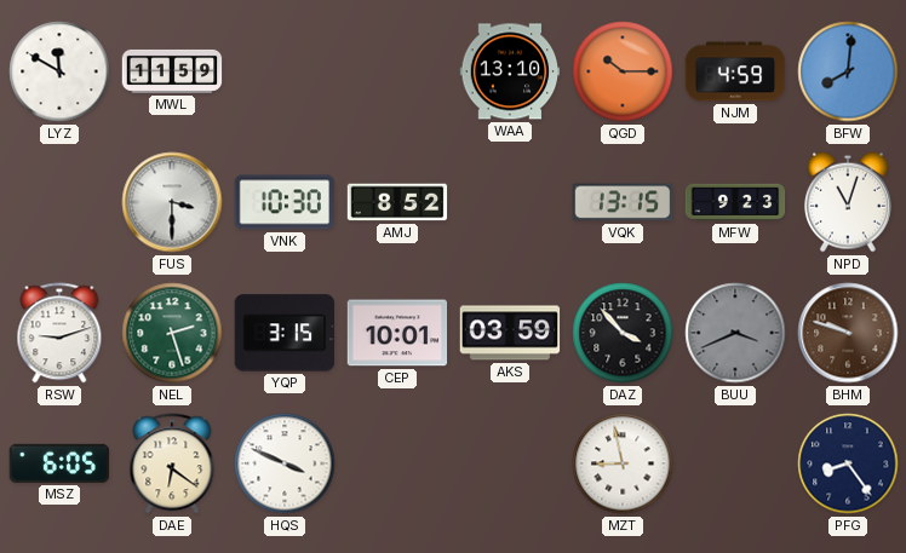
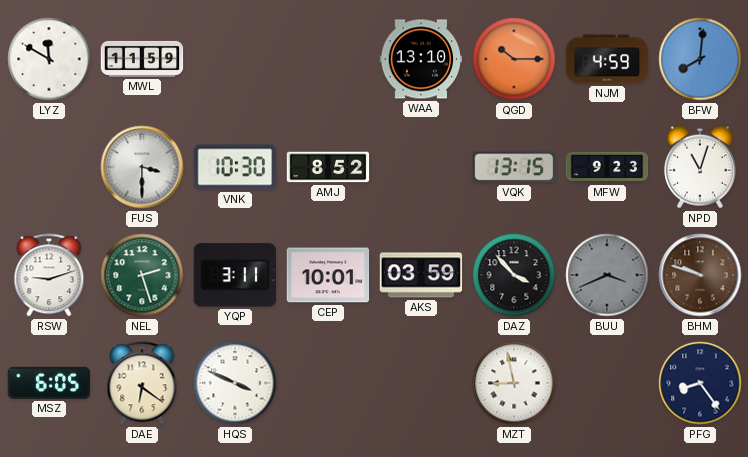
YQP: 3:15 -> 3:11
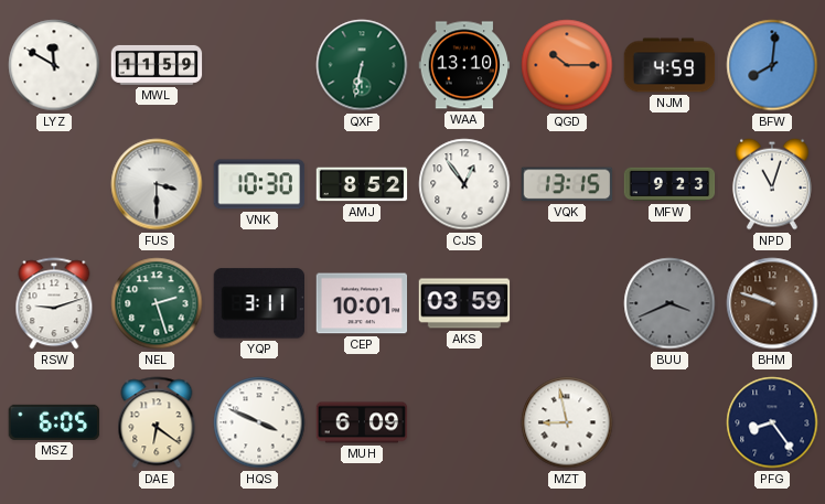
QXF: none -> 6:32
CJS: none -> 12:54
DAZ: 3:53 -> none
MUH: none -> 6:09
